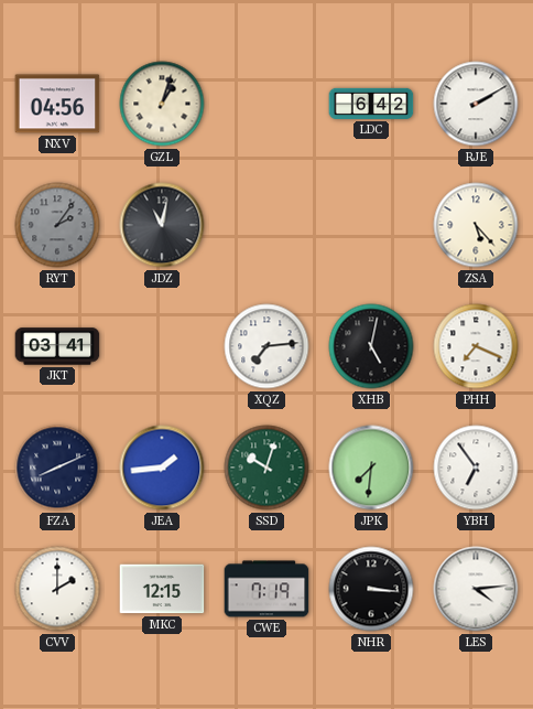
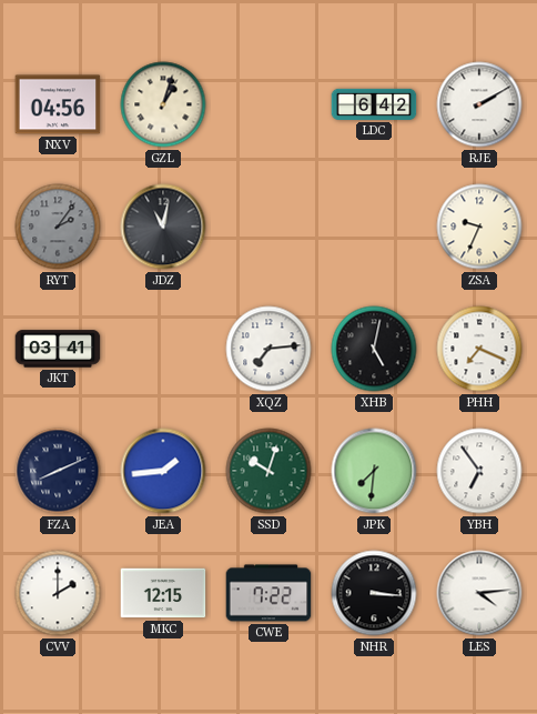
ZSA: 5:23 -> 9:34
CWE: 7:19 -> 7:22
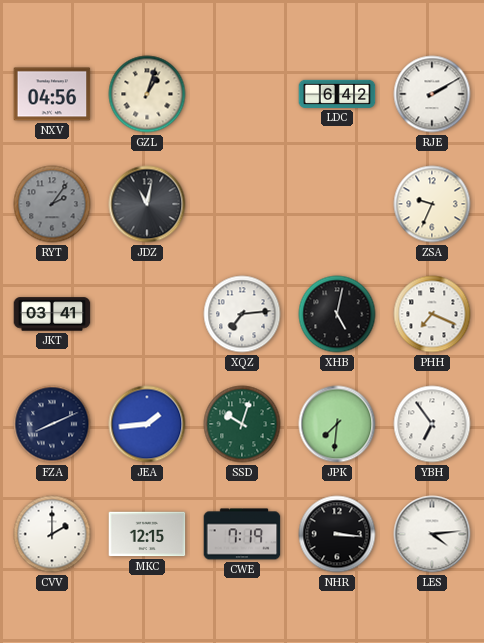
CWE: 7:22 -> 7:19
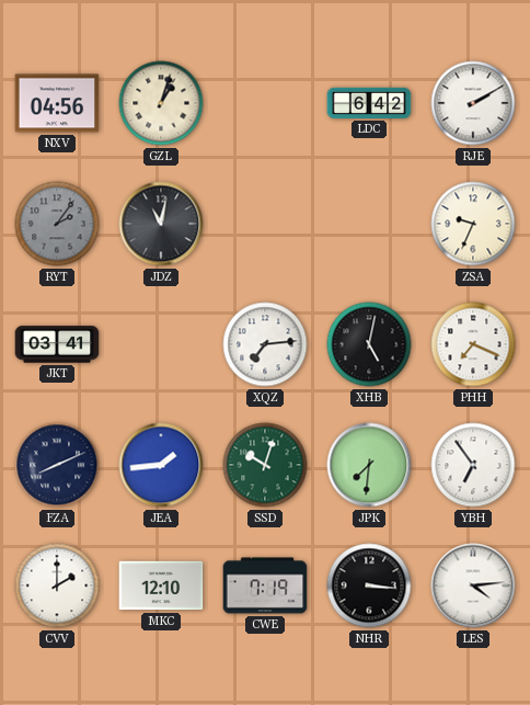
MKC: 12:15 -> 12:10
